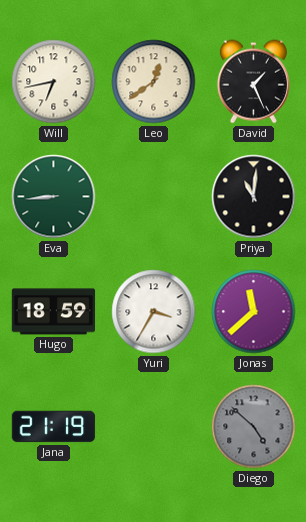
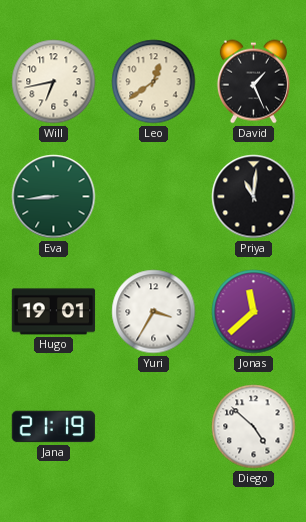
Hugo: 18:59 -> 19:01
Diego dial: grey -> white
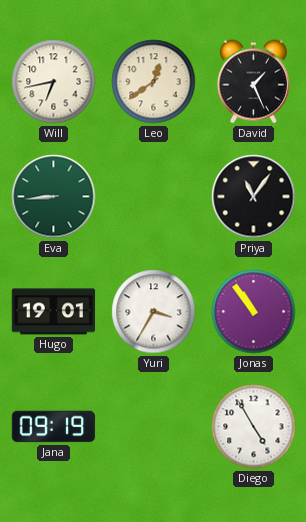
Priya: 11:01 -> 11:06
Jonas: 11:38 -> 10:54
Jana: 21:19 -> 09:19
Diego: 4:52 -> 4:55
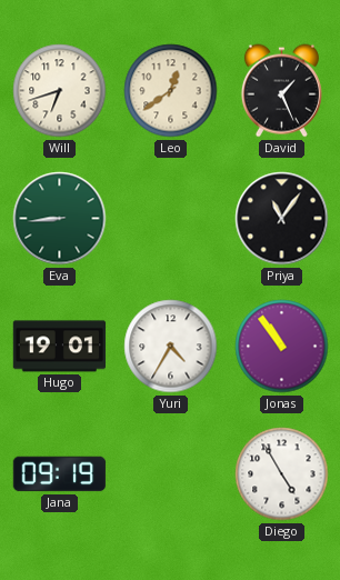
Will: 6:43 -> 6:42
Yuri: 3:35 -> 4:35
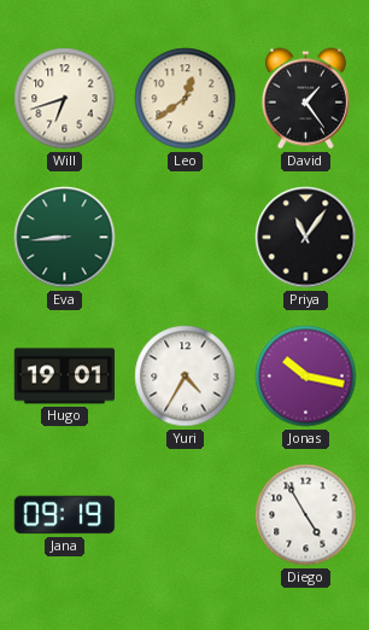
David: 1:26 -> 1:24
Jonas: 10:54 -> 10:17
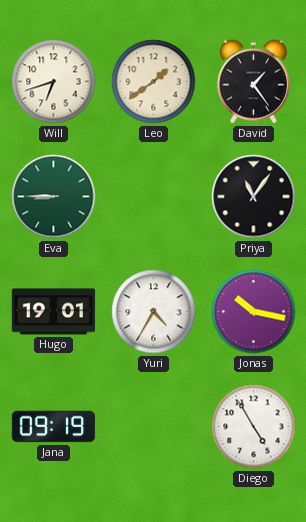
Leo: 12:39 -> 1:39
Eva: 8:44 -> 8:45
